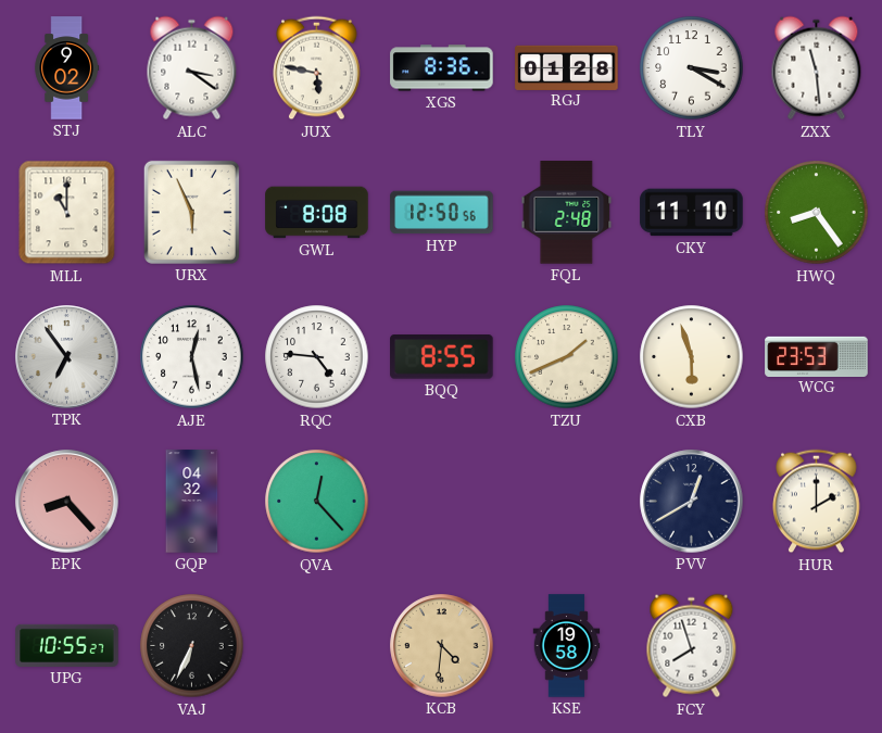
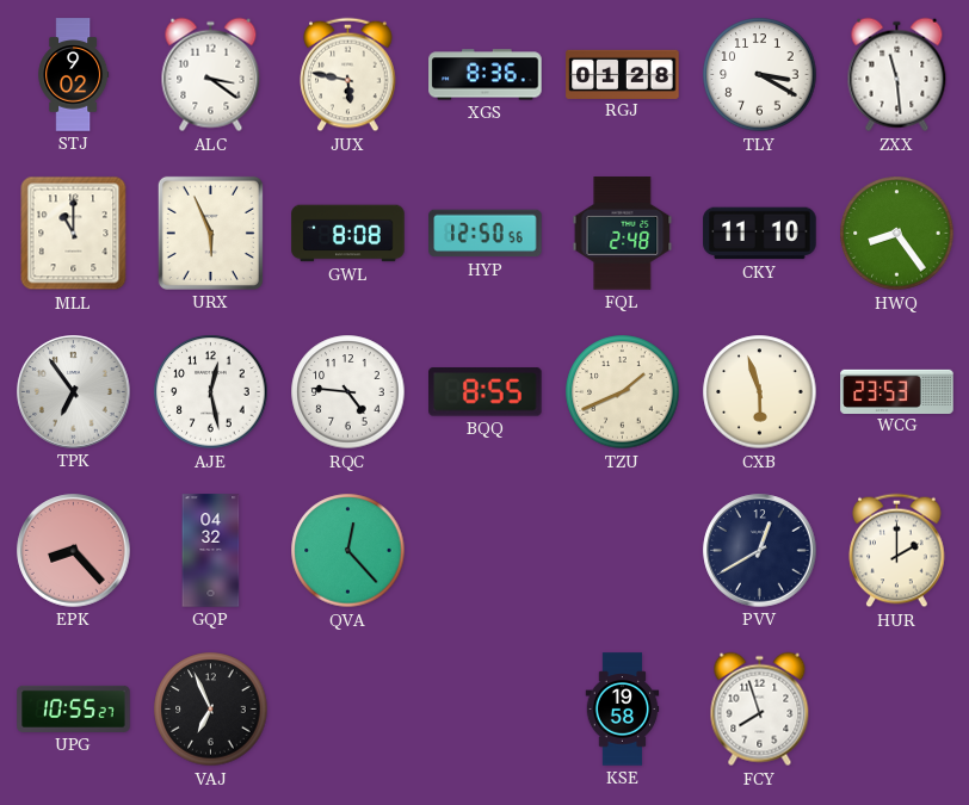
VAJ: 6:34 -> 6:56
KCB: 4:31 -> none
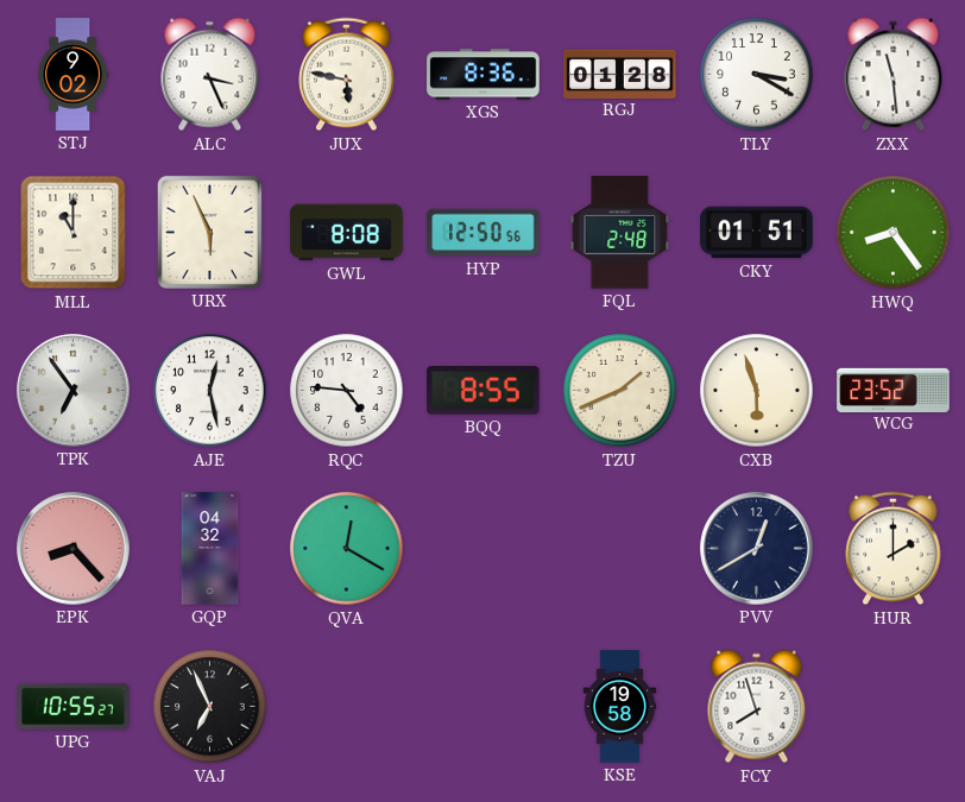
ALC: 3:21 -> 3:26
CKY: 11:10 -> 01:51
WCG: 23:53 -> 23:52
QVA: 12:23 -> 12:20
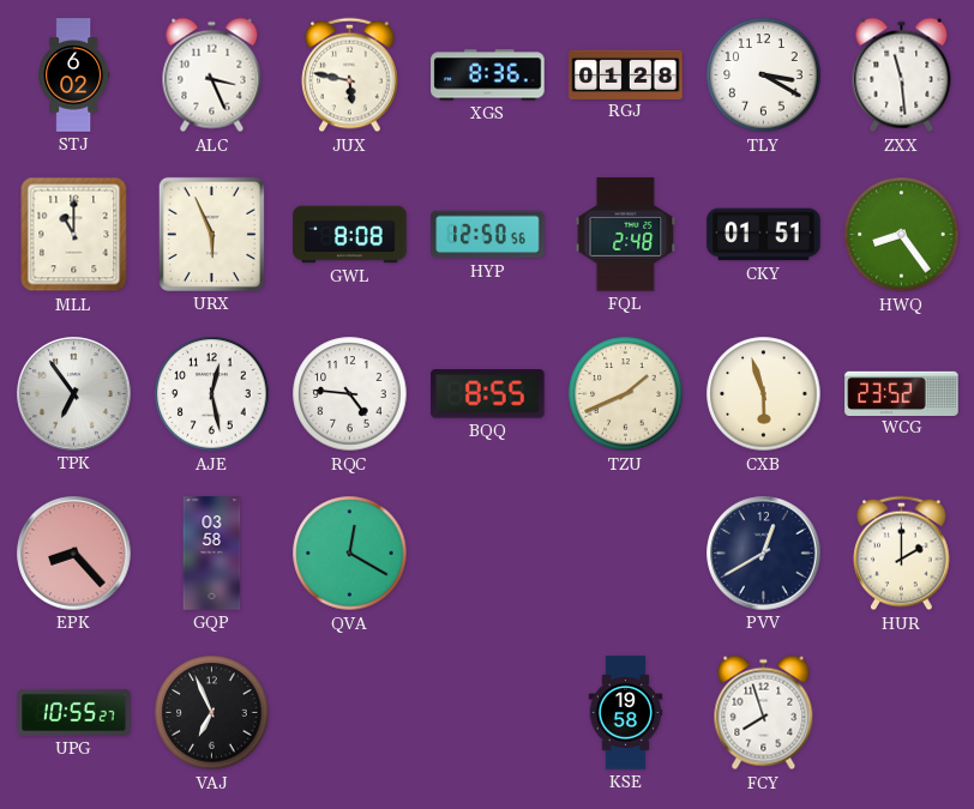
STJ: 9:02 -> 6:02
GQP: 04:32 -> 03:58
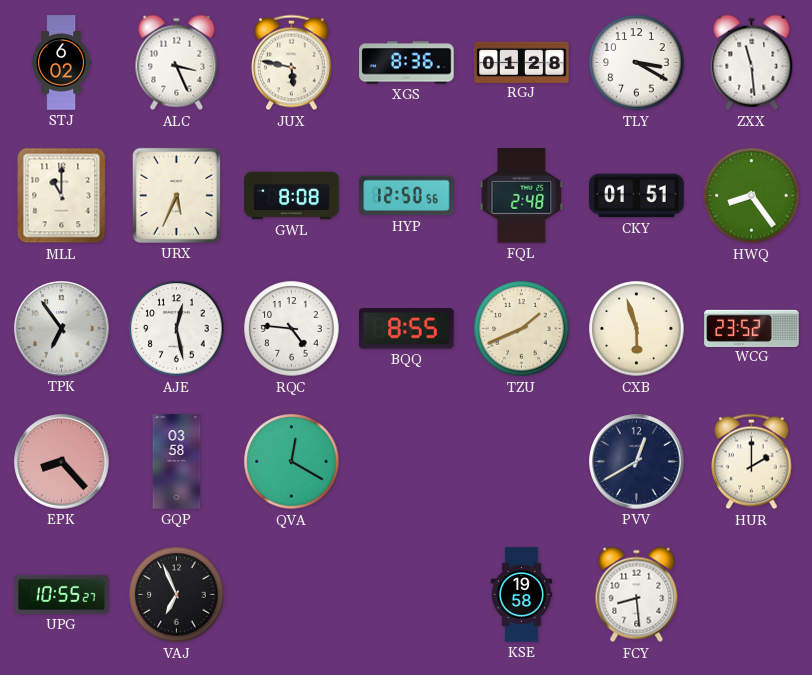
URX: 5:56 -> 5:34
FCY: 7:57 -> 8:29
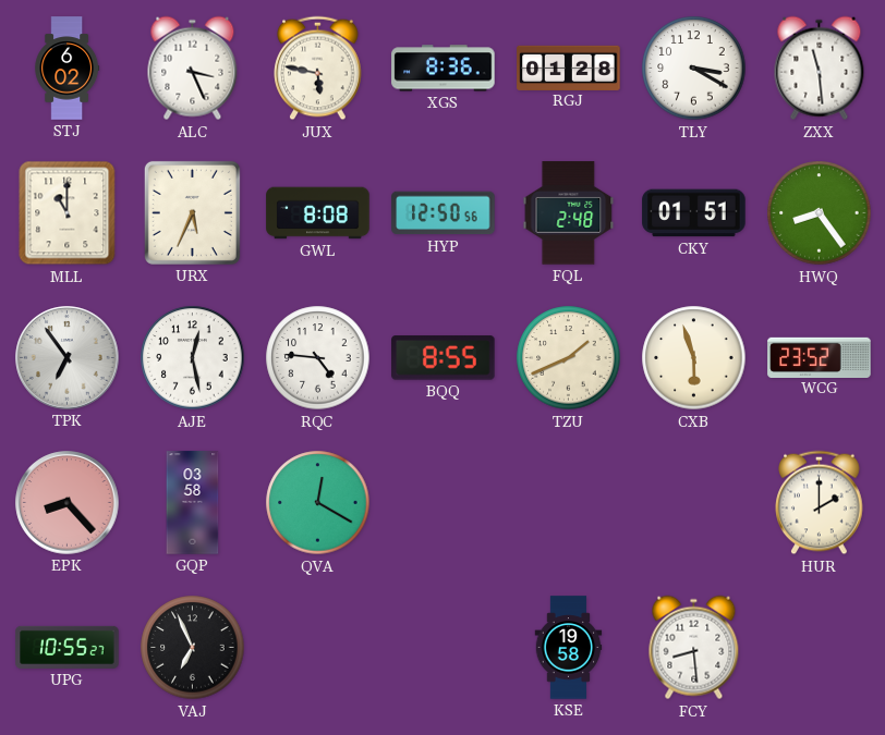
PVV: 12:40 -> none
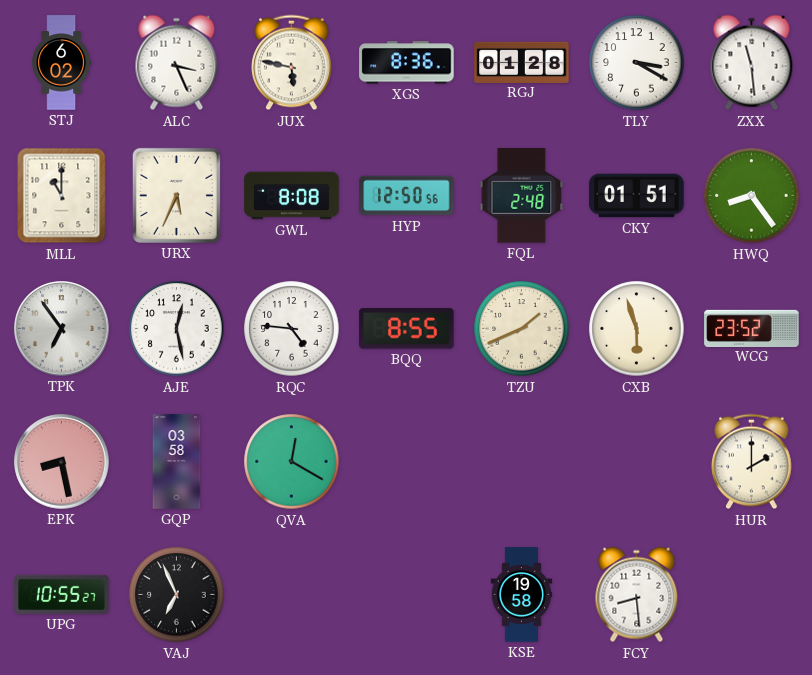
EPK: 8:23 -> 8:28
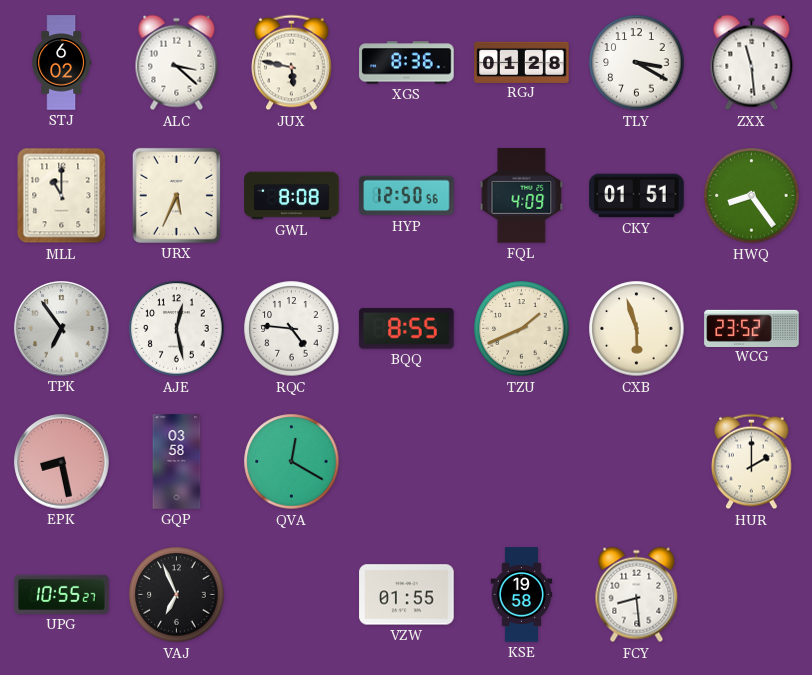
ALC: 3:26 -> 3:22
FQL: 2:48 -> 4:09
VZW: none -> 01:55
